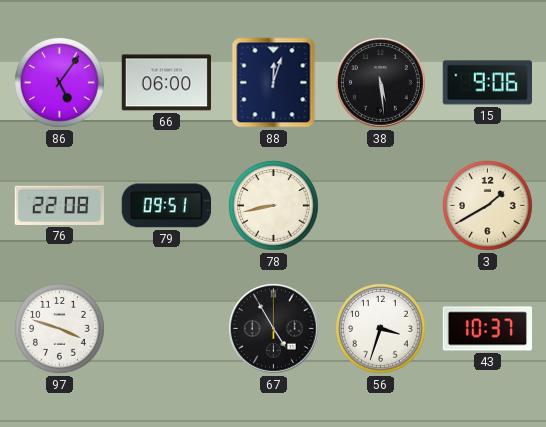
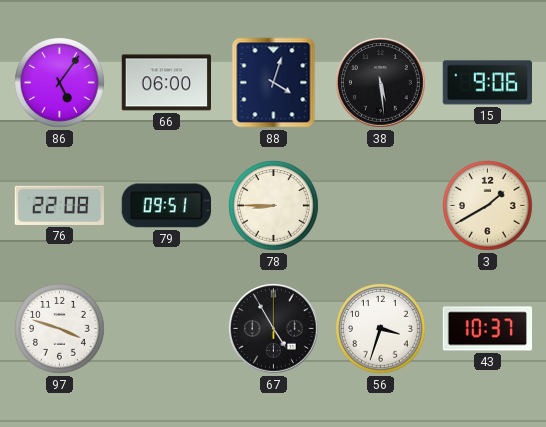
88: 12:03 -> 4:03
78: 8:43 -> 8:45
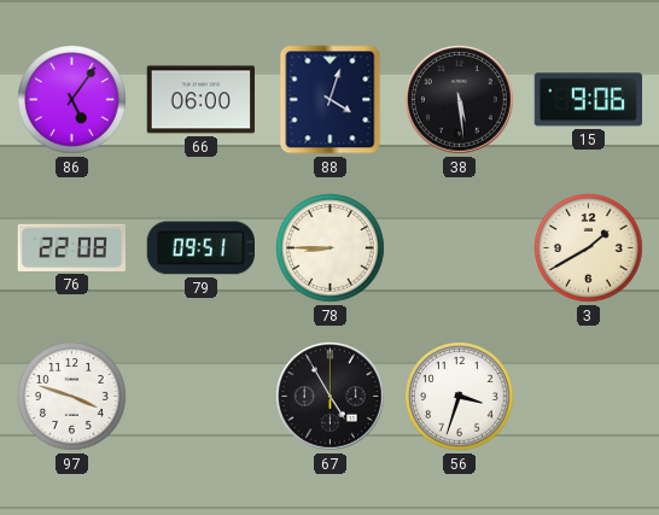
43: 10:37 -> none
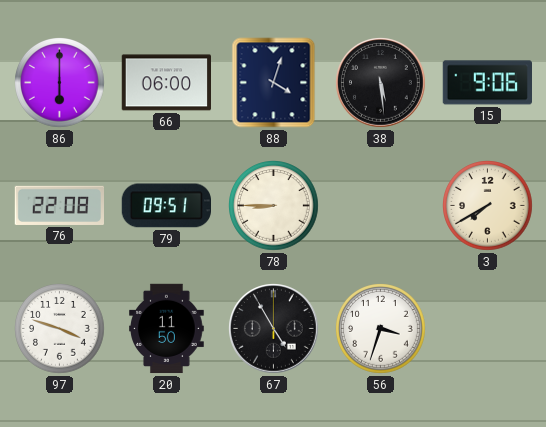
86: 5:06 -> 6:00
3: 1:40 -> 7:40
20: none -> 11:50
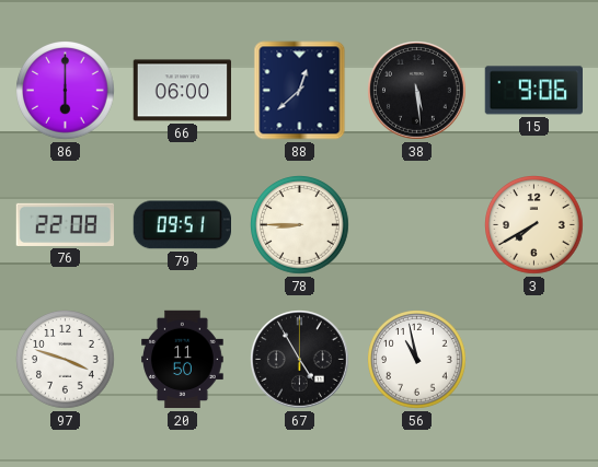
88: 4:03 -> 12:38
56: 3:33 -> 10:58
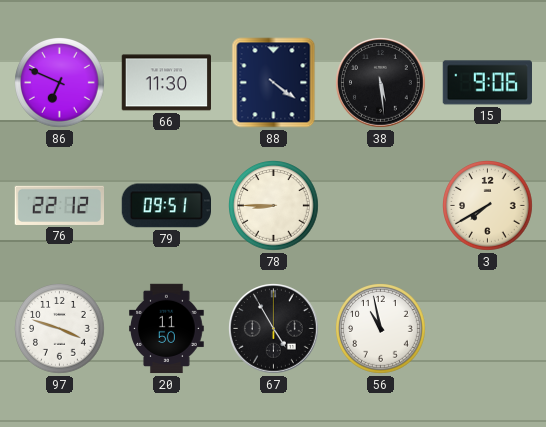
86: 6:00 -> 6:49
66: 06:00 -> 11:30
88: 12:38 -> 4:21
76: 22:08 -> 22:12
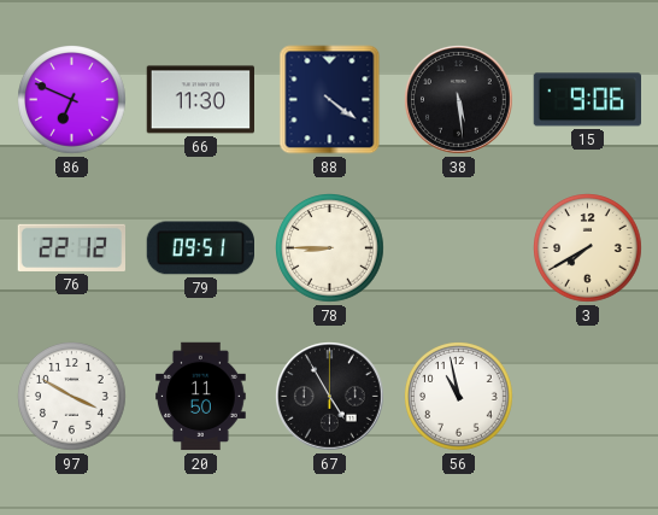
97: 3:48 -> 3:50
